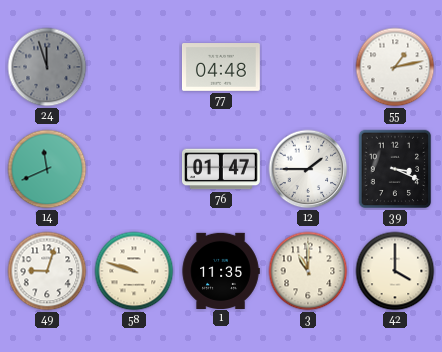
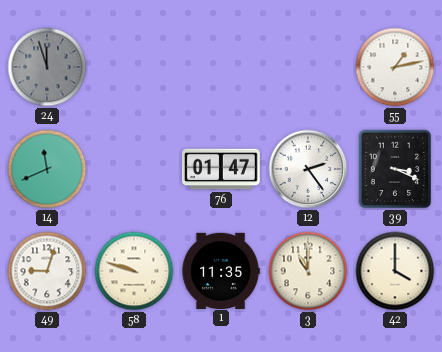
77: 04:48 -> none
12: 1:45 -> 2:24
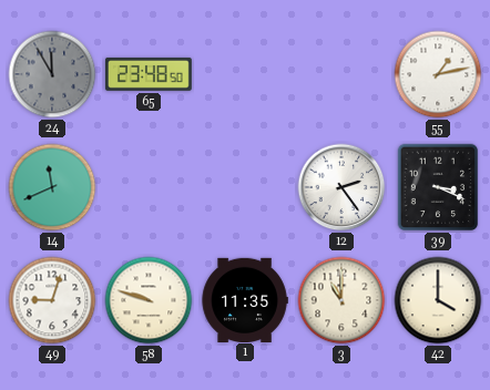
24: 11:57 -> 11:55
65: none -> 23:48
76: 01:47 -> none
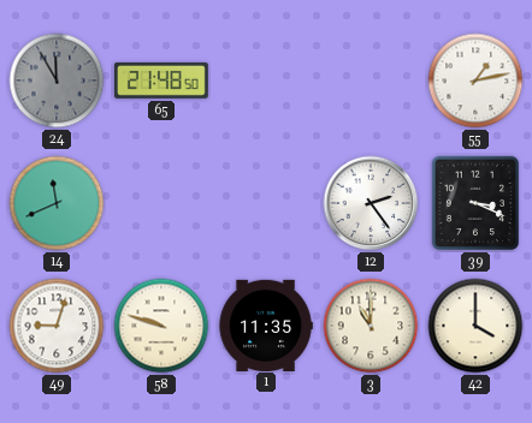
65: 23:48 -> 21:48
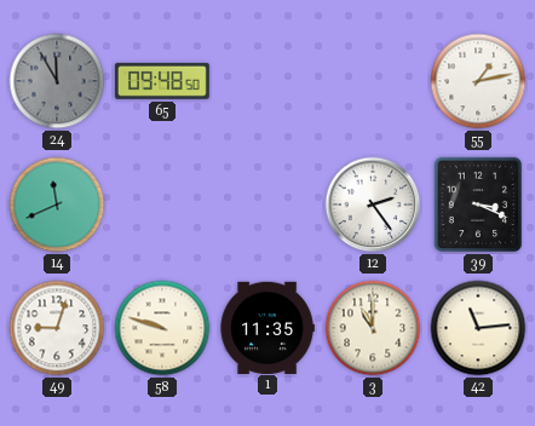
65: 21:48 -> 09:48
42: 4:00 -> 11:14
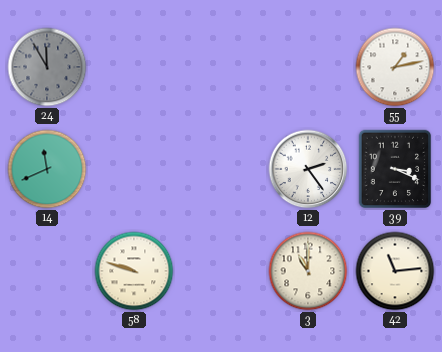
65: 09:48 -> none
49: 9:03 -> none
1: 11:35 -> none
